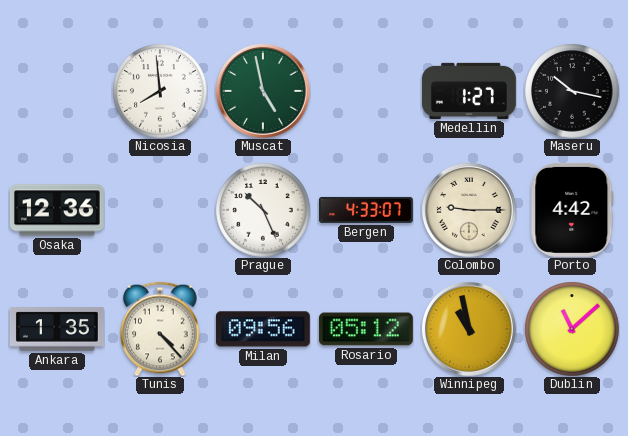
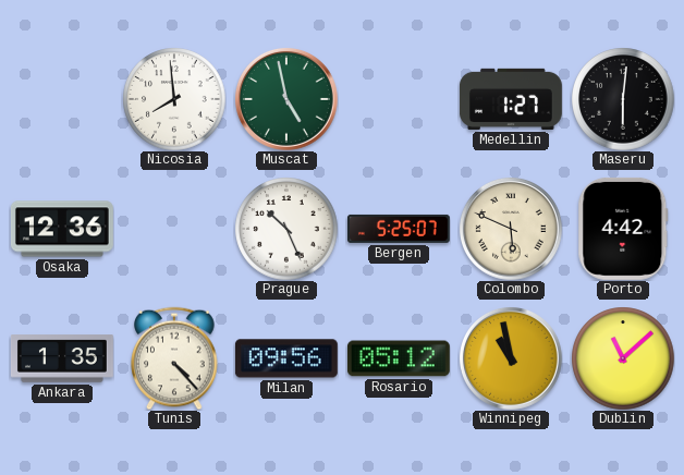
Maseru: 10:17 -> 6:01
Bergen: 4:33 -> 5:25
Colombo: 9:15 -> 5:49
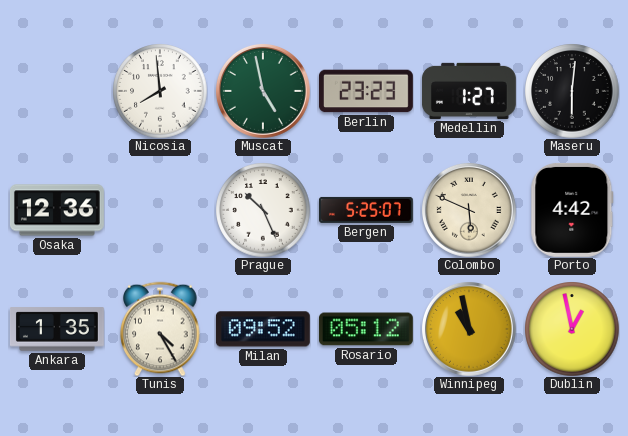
Berlin: none -> 23:23
Tunis: 4:23 -> 4:25
Milan: 09:56 -> 09:52
Dublin: 11:08 -> 12:58
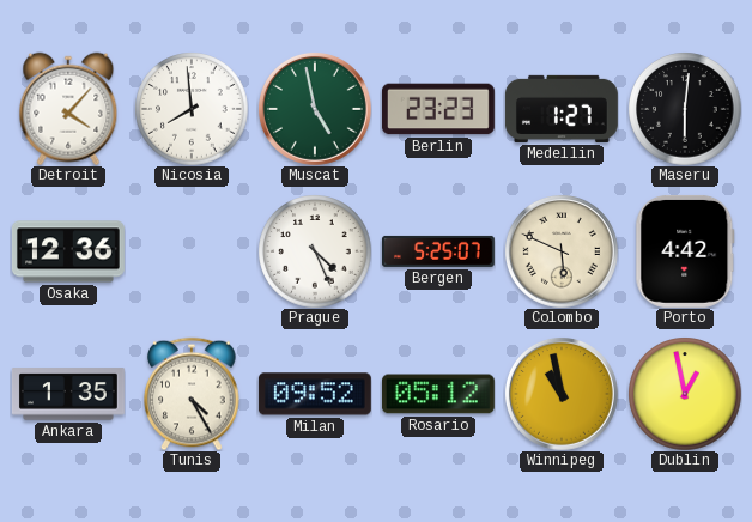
Detroit: none -> 4:07
Prague: 10:26 -> 4:26
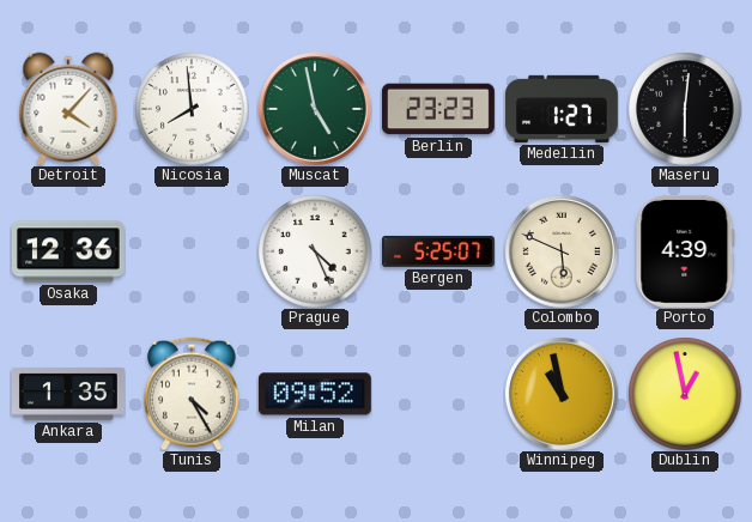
Porto: 4:42 -> 4:39
Rosario: 05:12 -> none
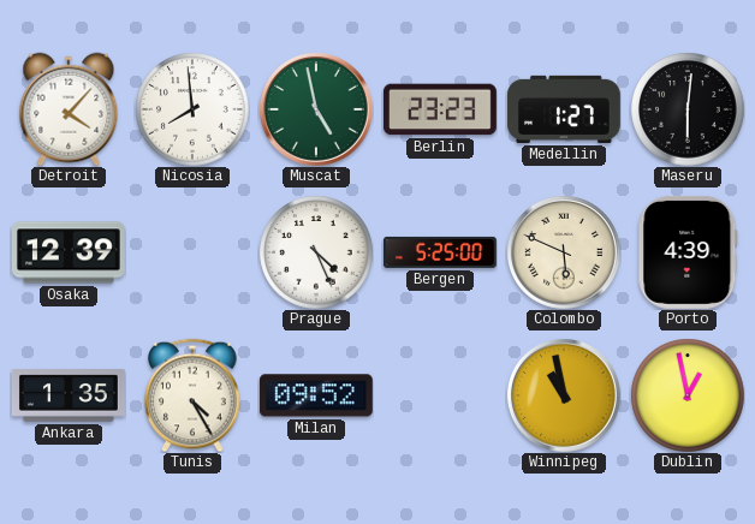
Osaka: 12:36 -> 12:39
Bergen: 5:25:07 -> 5:25:00
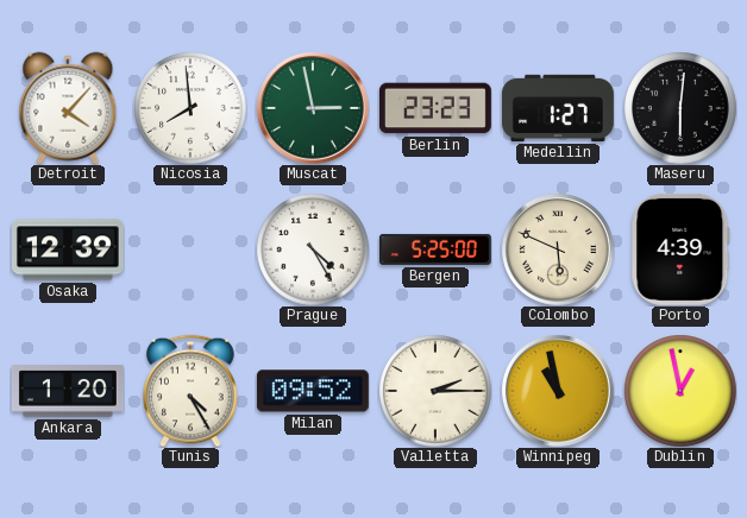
Muscat: 4:58 -> 2:58
Prague: 4:26 -> 4:25
Ankara: 1:35 -> 1:20
Valletta: none -> 2:15
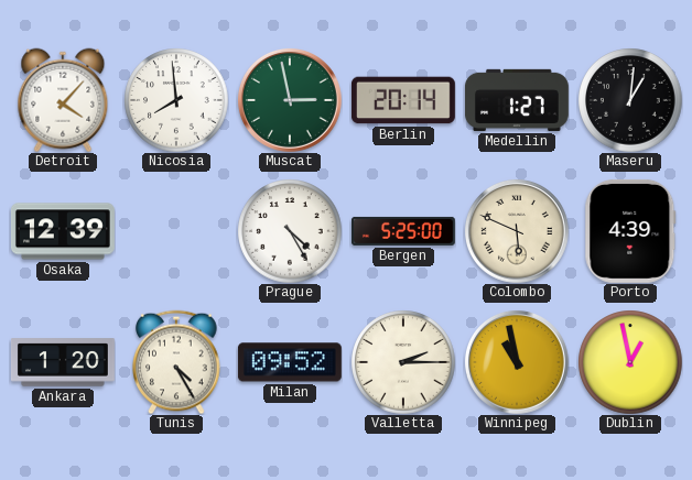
Berlin: 23:23 -> 20:14
Maseru: 6:01 -> 1:01
